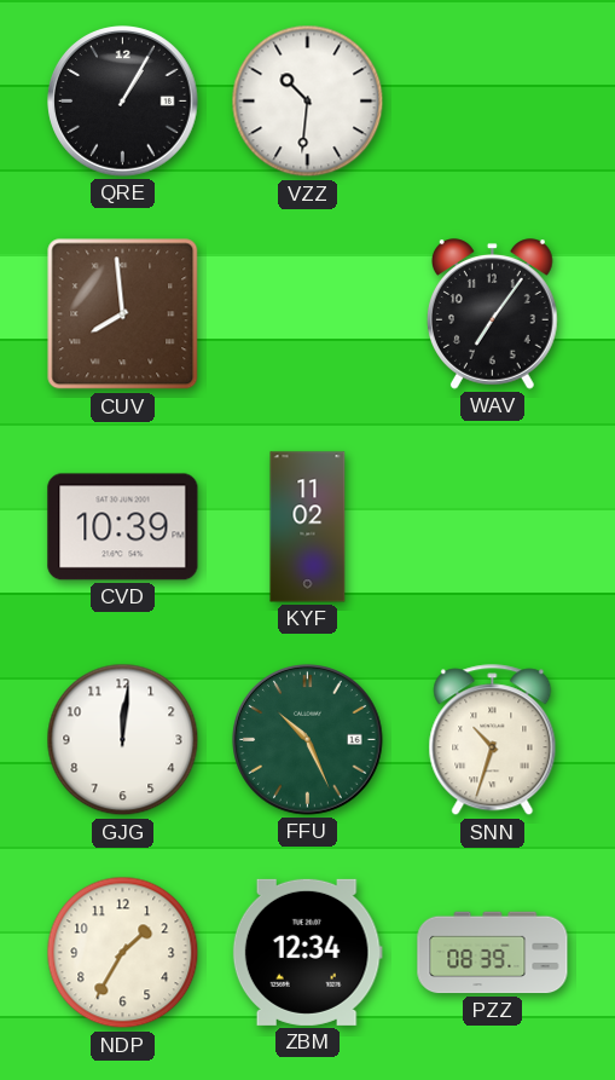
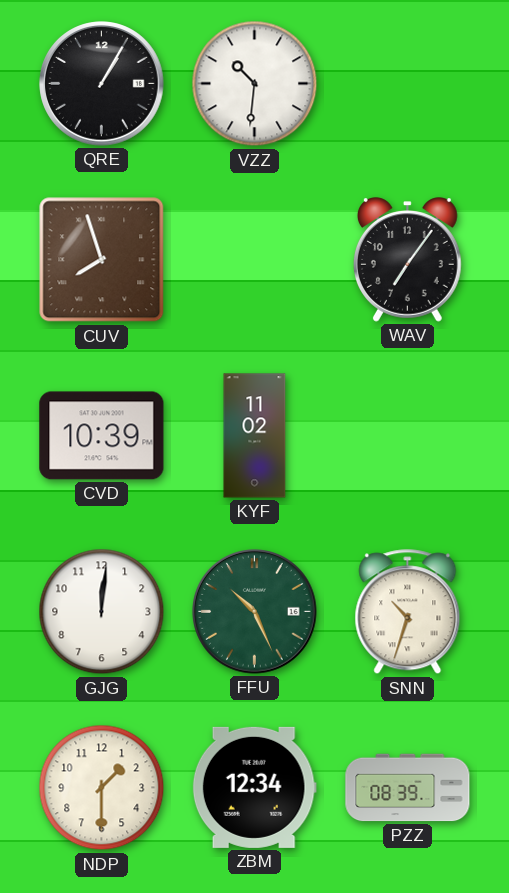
CUV: 7:59 -> 7:57
NDP: 1:35 -> 1:30
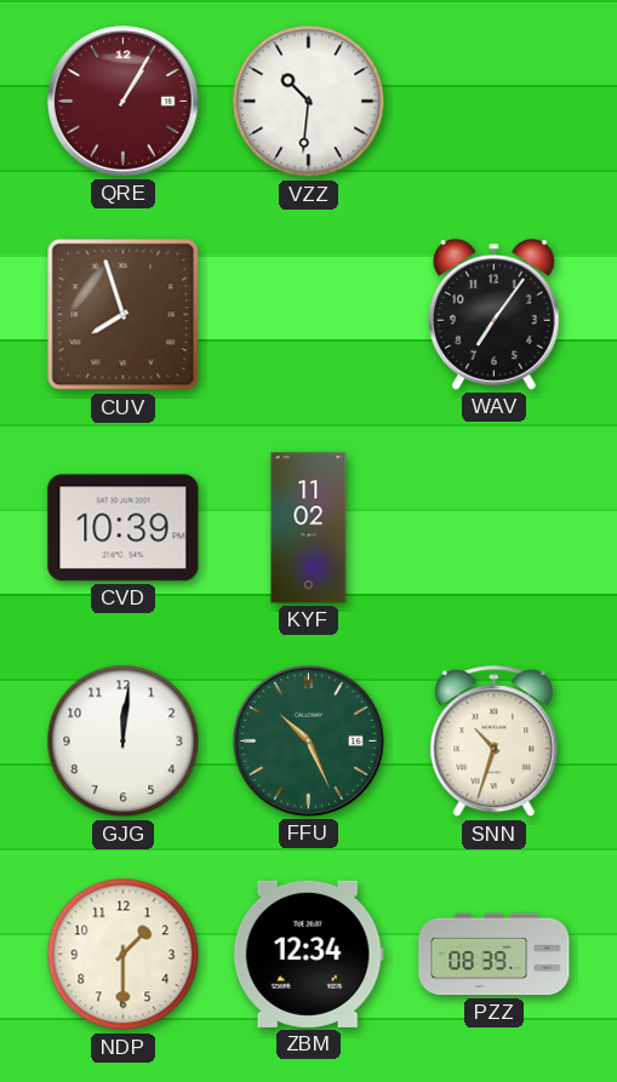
QRE dial: black -> burgundy
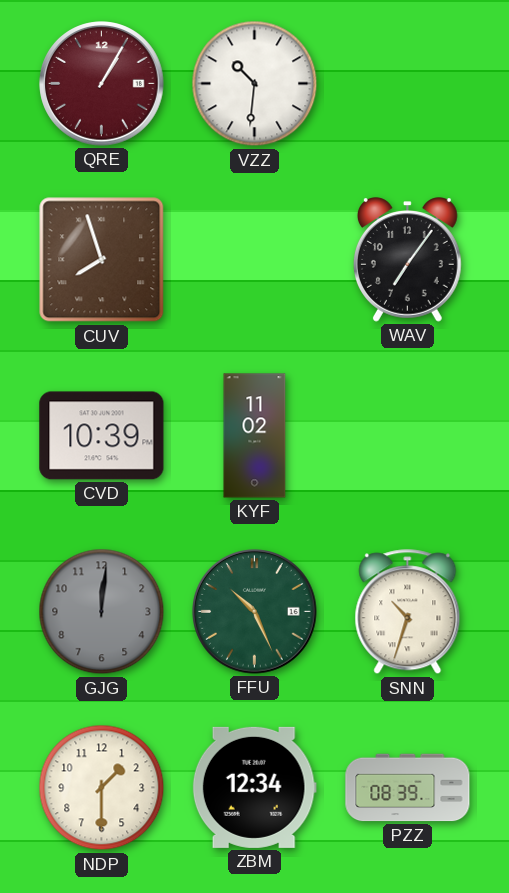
GJG dial: white -> grey
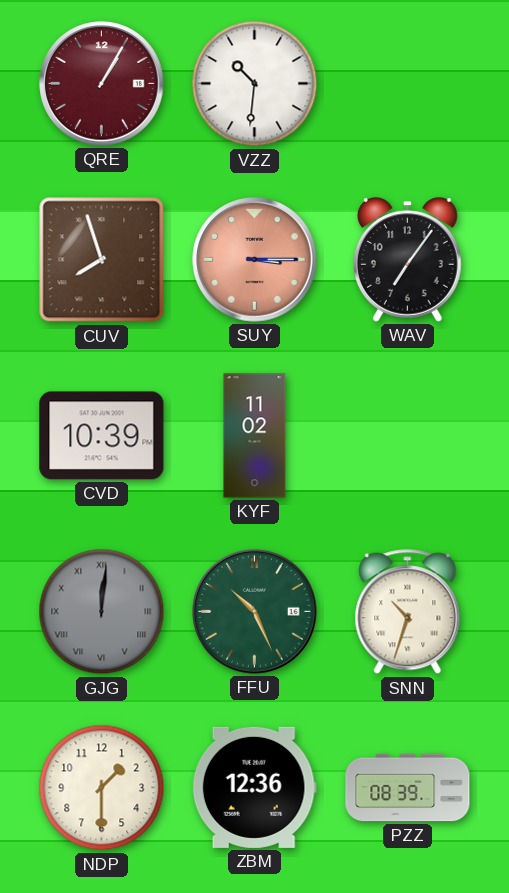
SUY: none -> 3:15
GJG numerals: Arabic -> Roman
ZBM: 12:34 -> 12:36
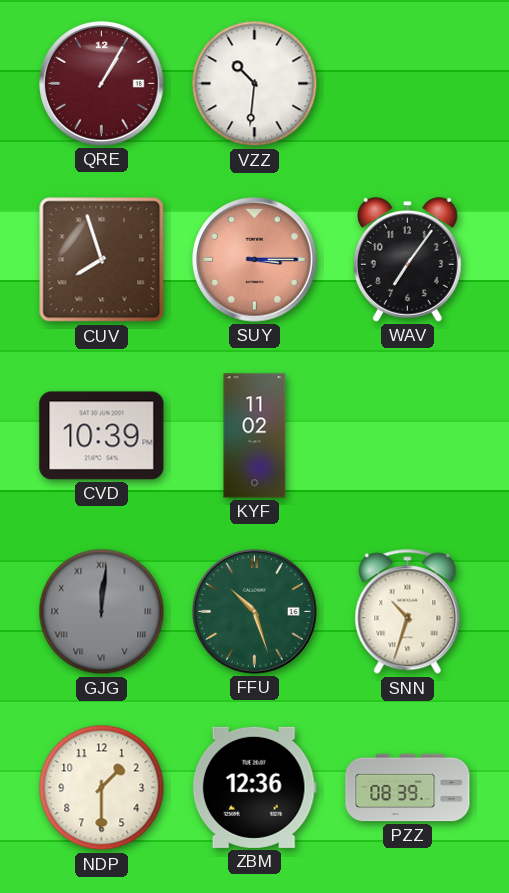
FFU: 10:26 -> 10:27
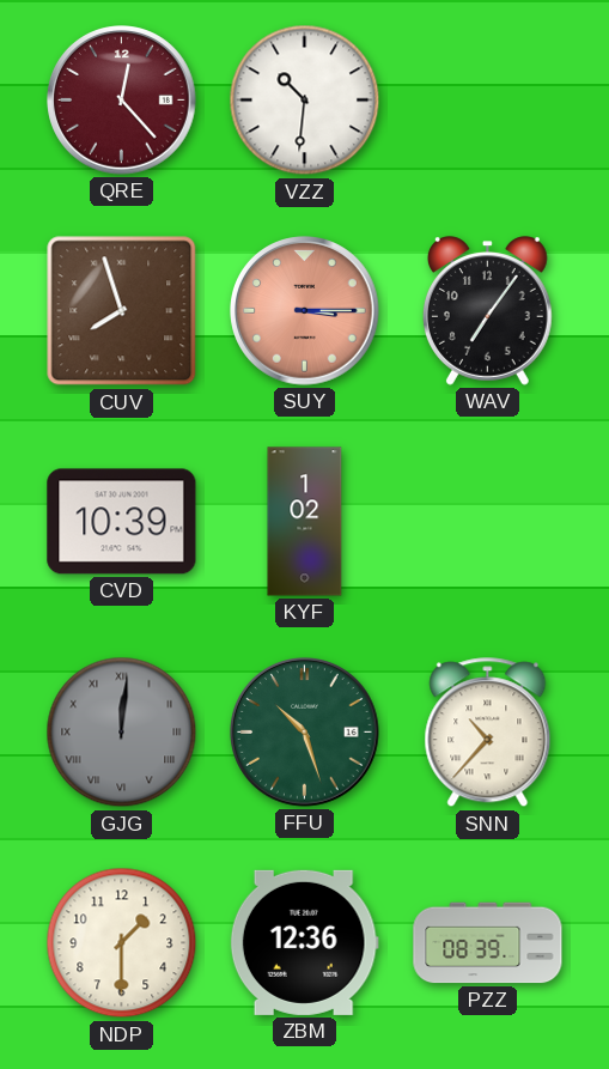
QRE: 1:05 -> 12:23
KYF: 11:02 -> 1:02
SNN: 10:33 -> 10:37
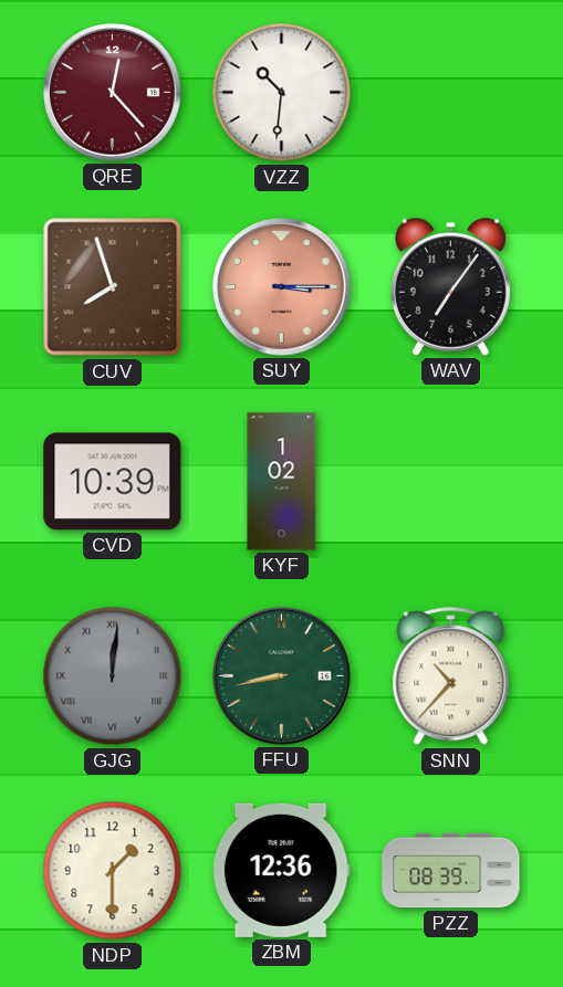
FFU: 10:27 -> 8:43
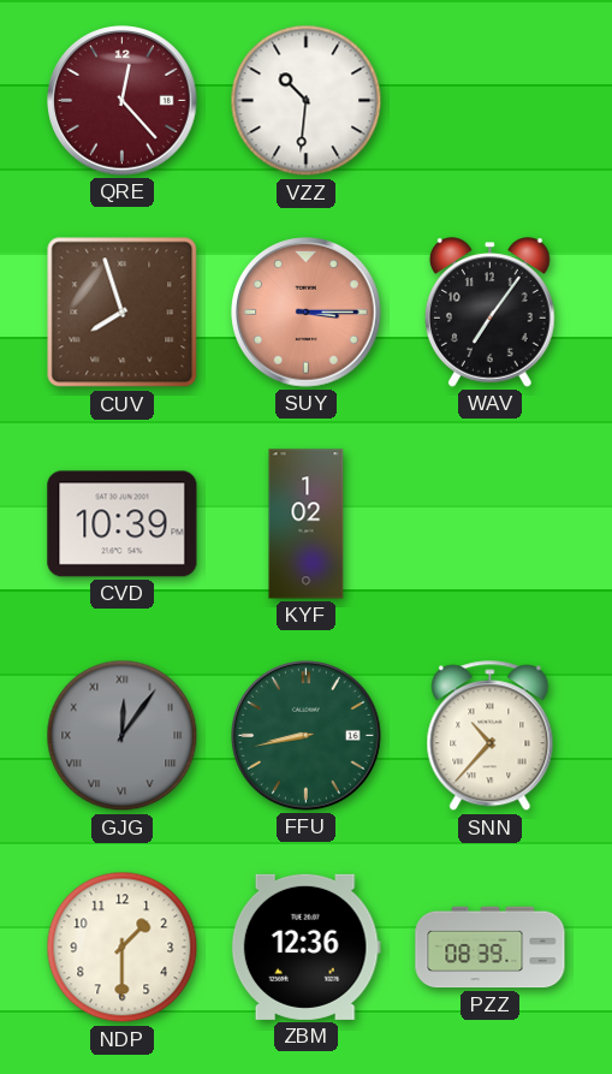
GJG: 12:01 -> 12:06
